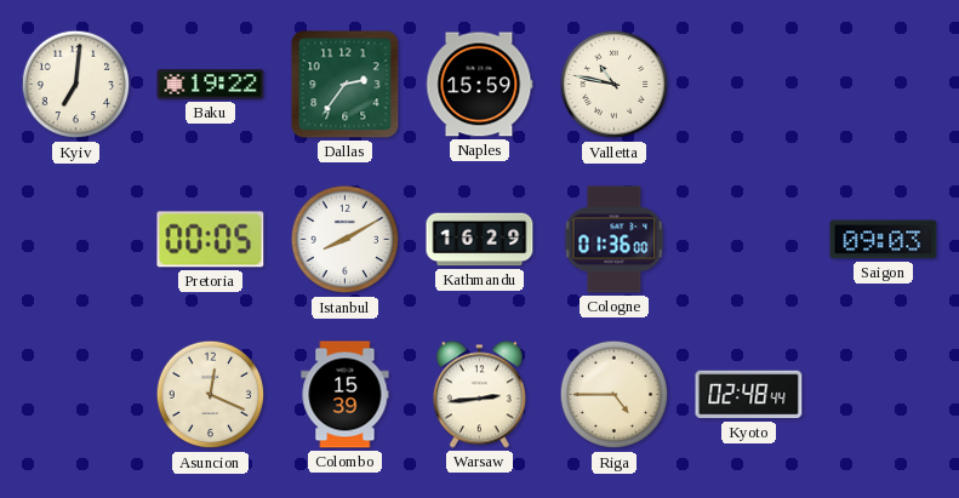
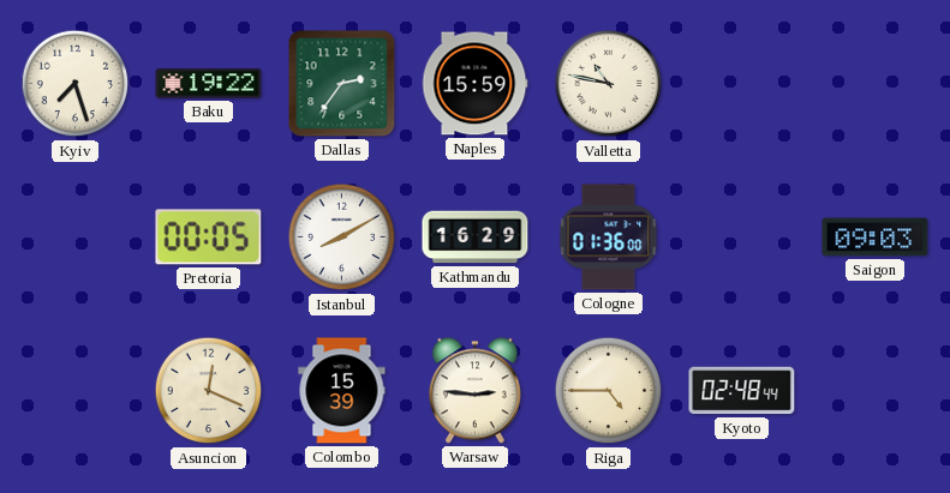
Kyiv: 7:01 -> 7:27
Warsaw: 2:44 -> 2:46
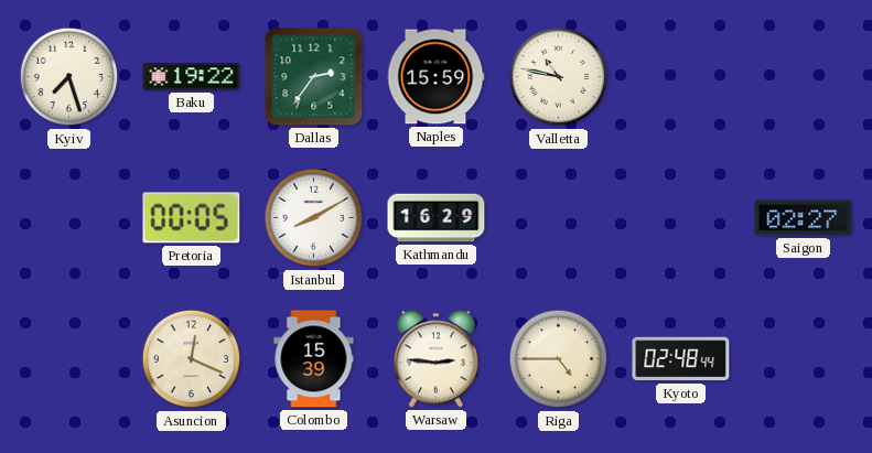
Cologne: 01:36 -> none
Saigon: 09:03 -> 02:27
